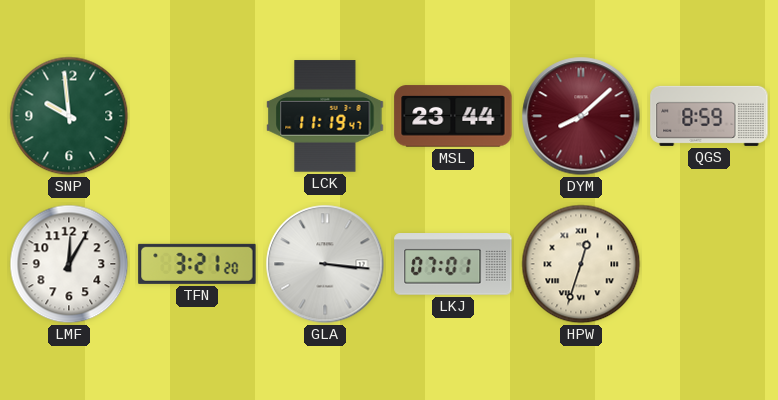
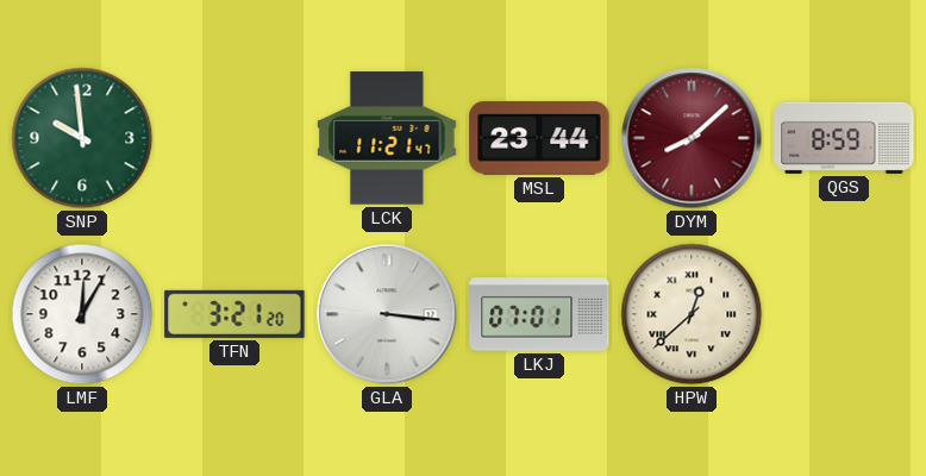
LCK: 11:19 -> 11:21
HPW: 12:33 -> 12:38
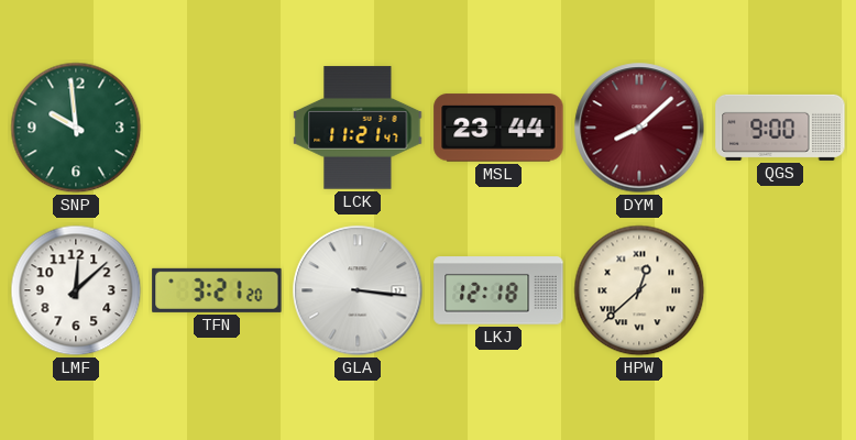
QGS: 8:59 -> 9:00
LMF: 12:05 -> 12:08
LKJ: 07:01 -> 12:18
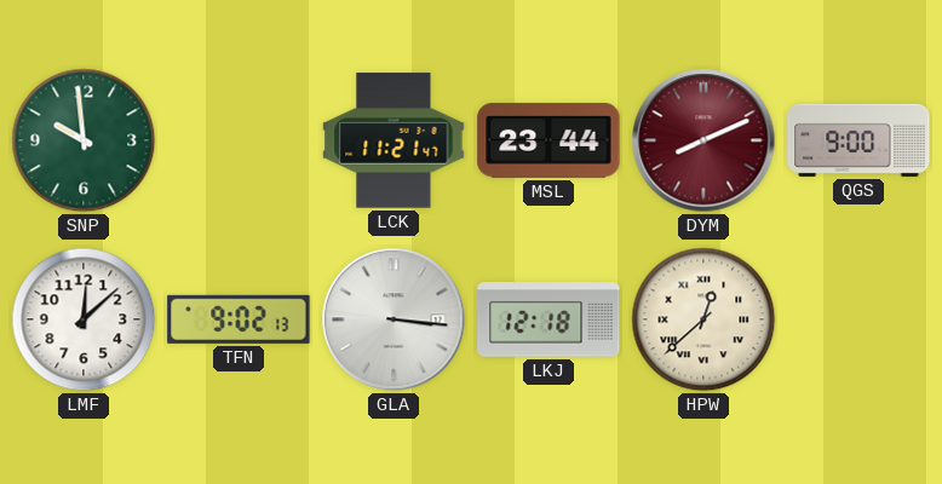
DYM: 8:08 -> 8:11
TFN: 3:21 -> 9:02
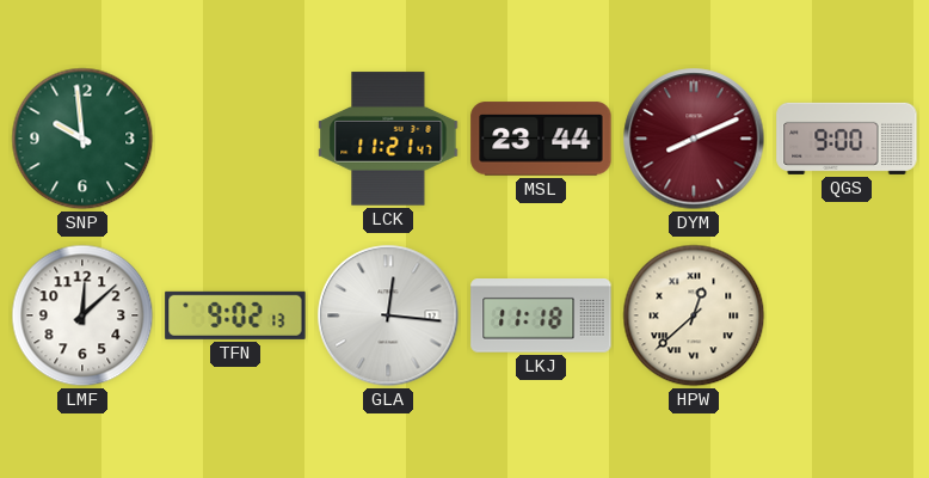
GLA: 3:16 -> 12:16
LKJ: 12:18 -> 11:18
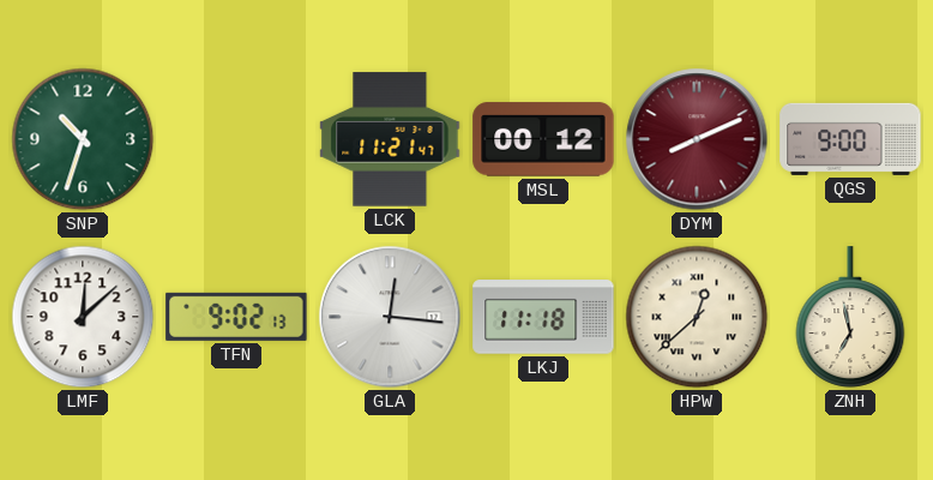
SNP: 9:59 -> 10:33
MSL: 23:44 -> 00:12
ZNH: none -> 6:58
